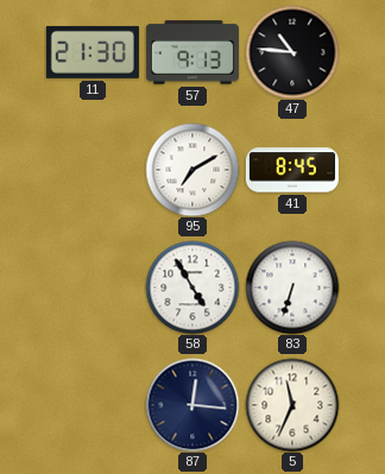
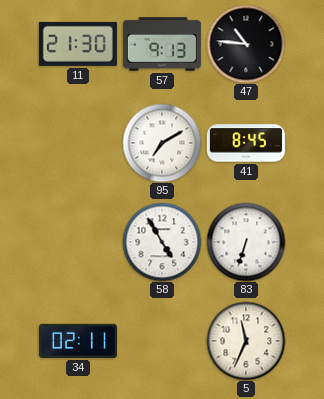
34: none -> 02:11
87: 12:16 -> none
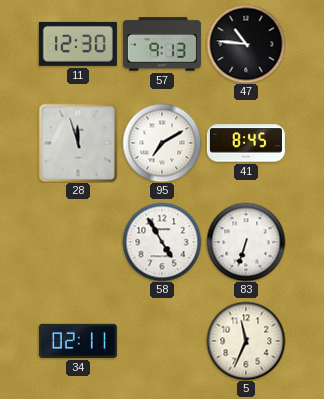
11: 21:30 -> 12:30
28: none -> 11:57
